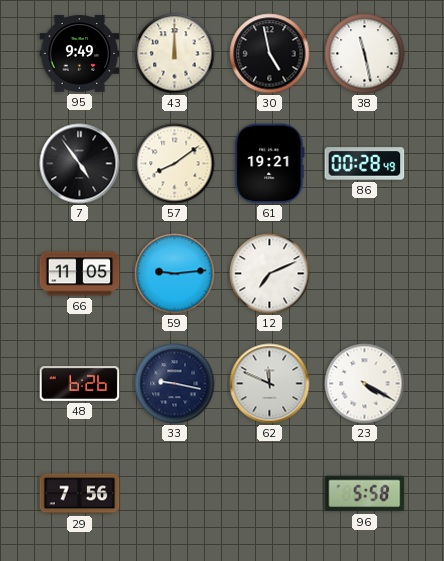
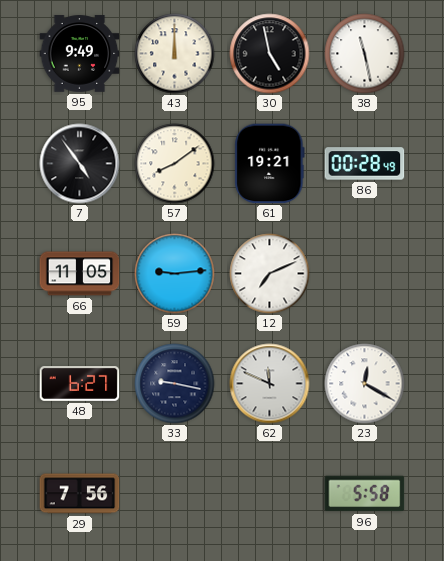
48: 6:26 -> 6:27
23: 4:20 -> 12:20
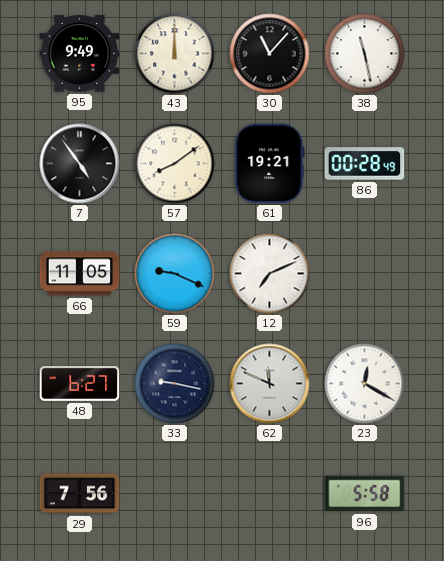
30: 4:58 -> 11:07
59: 9:14 -> 9:19
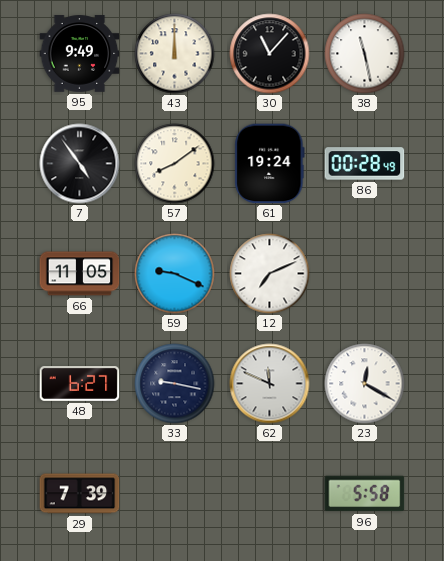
61: 19:21 -> 19:24
29: 7:56 -> 7:39
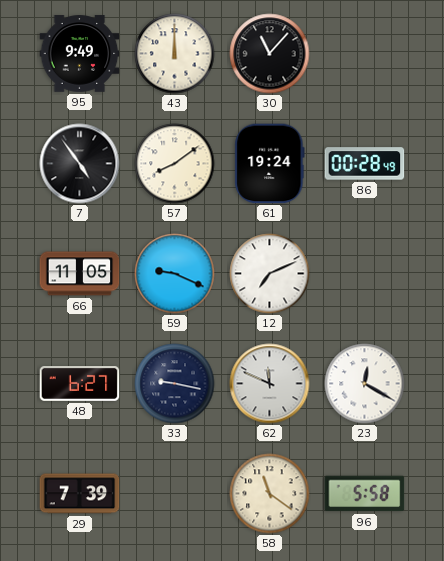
38: 11:28 -> none
58: none -> 11:21
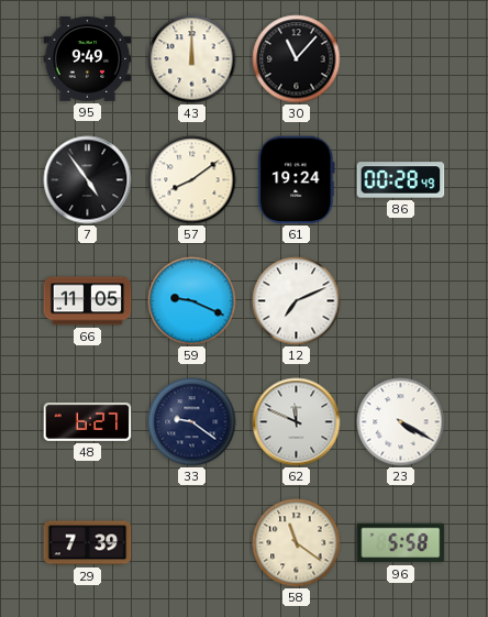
33: 9:17 -> 9:21
23: 12:20 -> 4:20
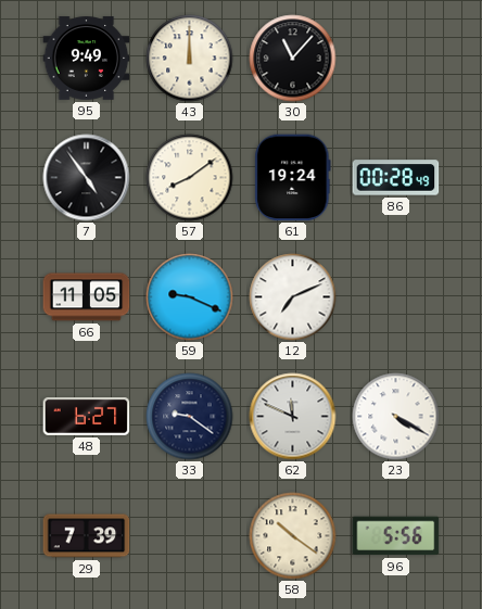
58: 11:21 -> 10:21
96: 5:58 -> 5:56
